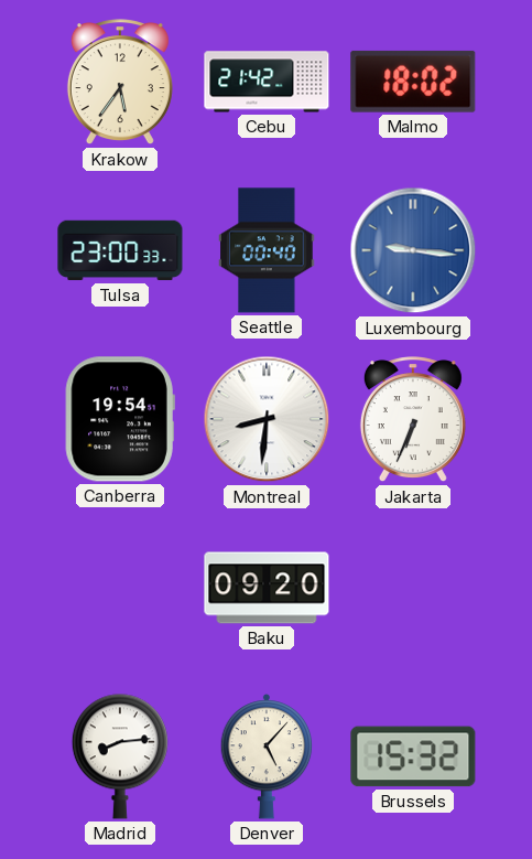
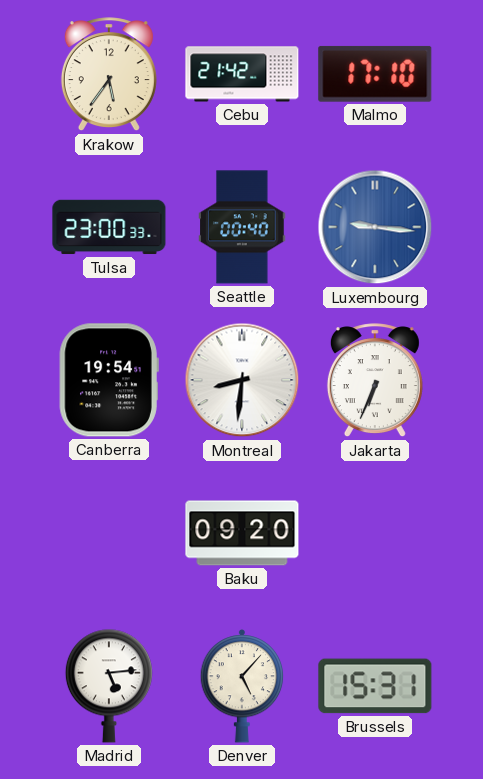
Malmo: 18:02 -> 17:10
Madrid: 8:14 -> 5:14
Brussels: 15:32 -> 15:31
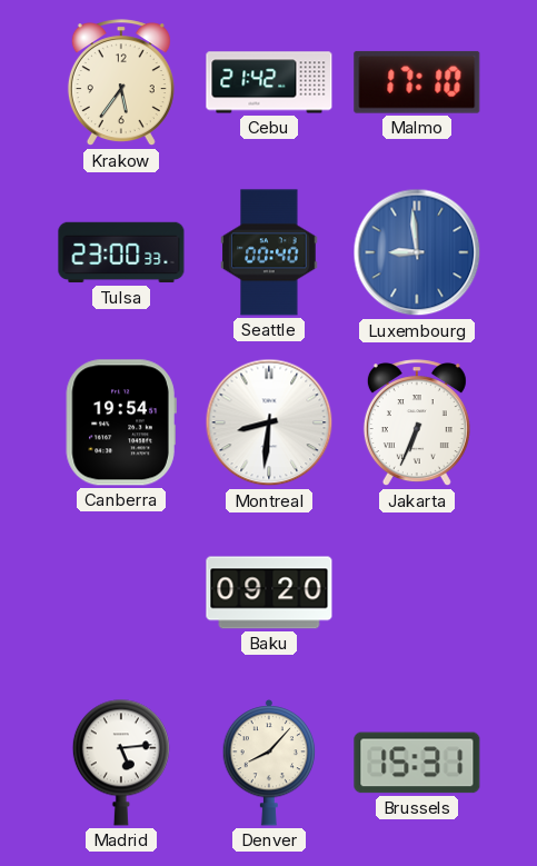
Luxembourg: 9:16 -> 8:59
Denver: 5:07 -> 8:07
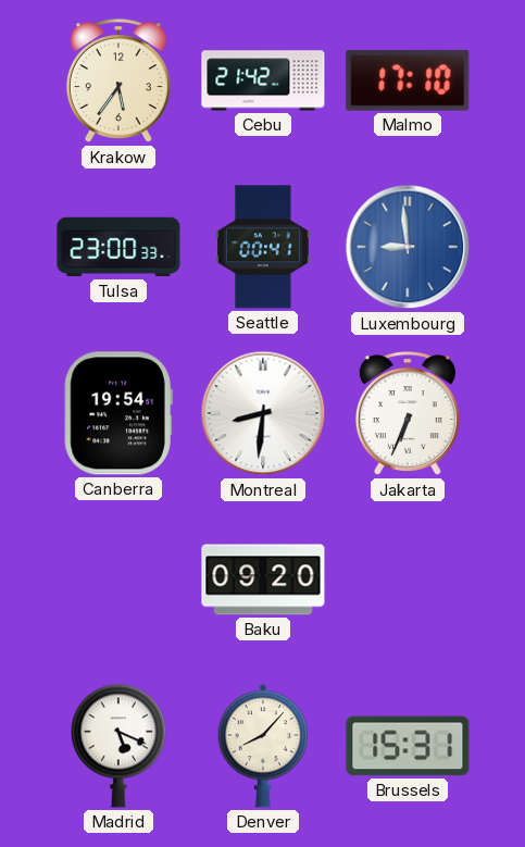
Seattle: 00:40 -> 00:41
Madrid: 5:14 -> 5:19
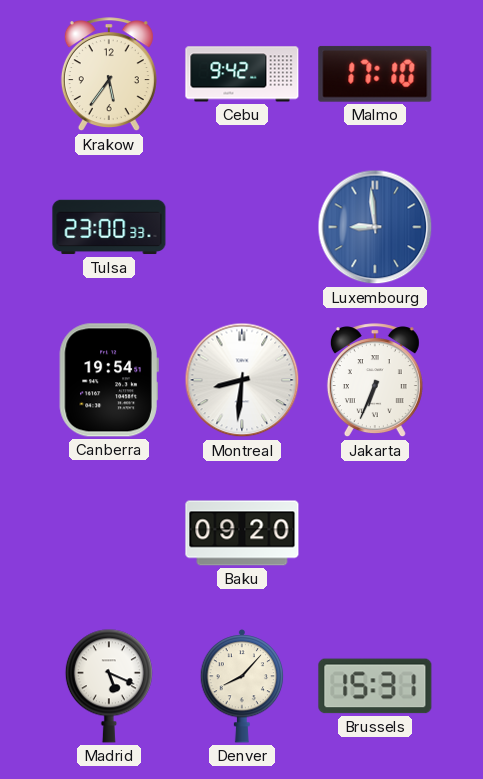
Cebu: 21:42 -> 9:42
Seattle: 00:41 -> none
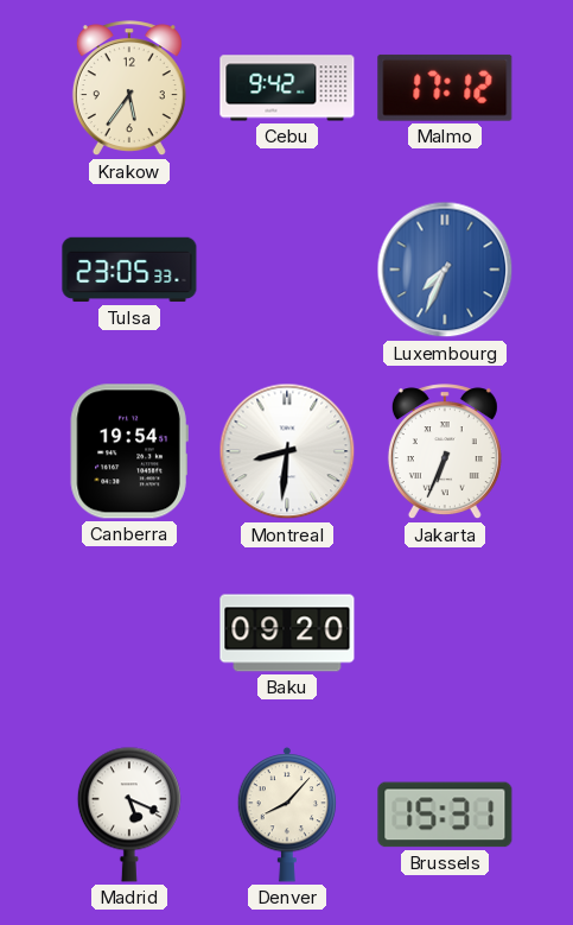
Malmo: 17:10 -> 17:12
Tulsa: 23:00 -> 23:05
Luxembourg: 8:59 -> 7:34
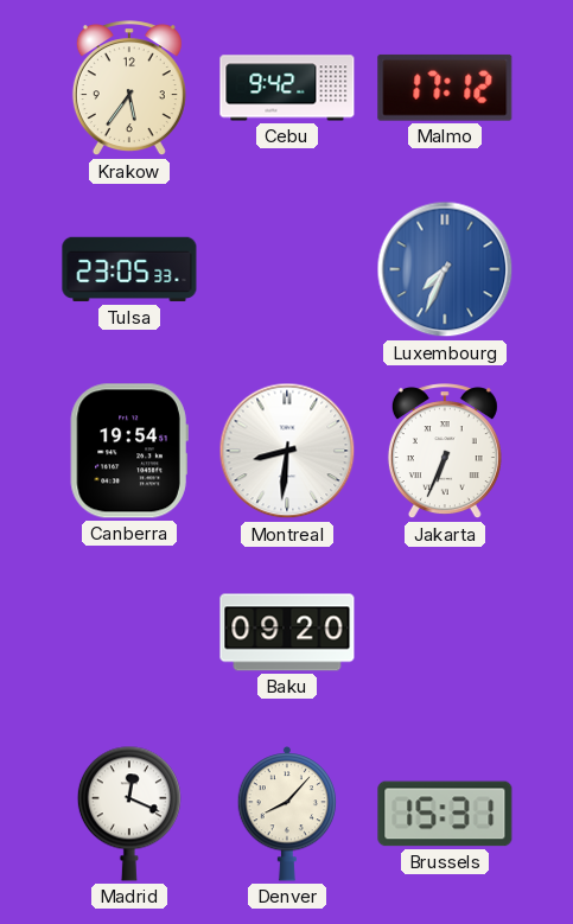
Madrid: 5:19 -> 12:19
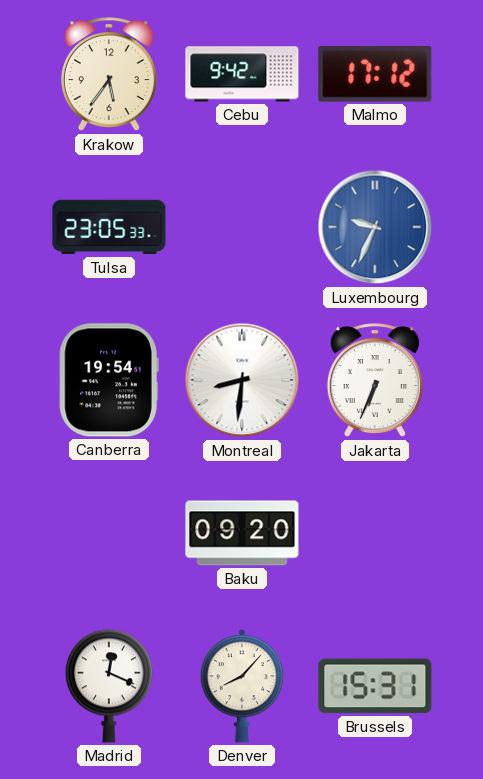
Luxembourg: 7:34 -> 9:34
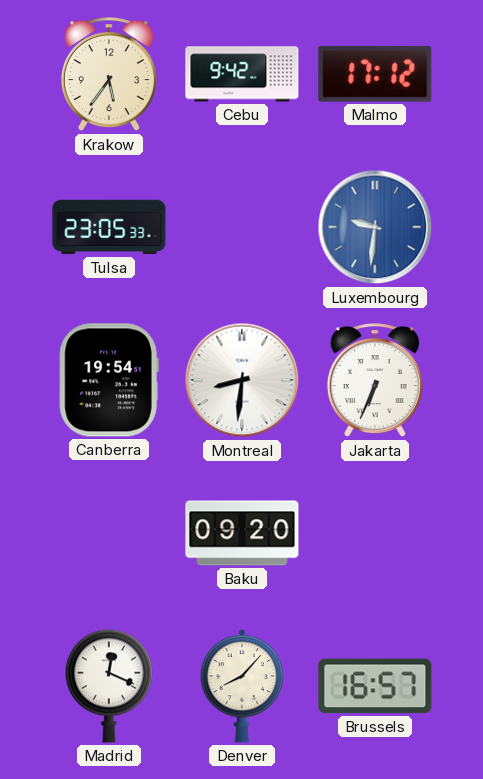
Luxembourg: 9:34 -> 9:31
Brussels: 15:31 -> 16:57
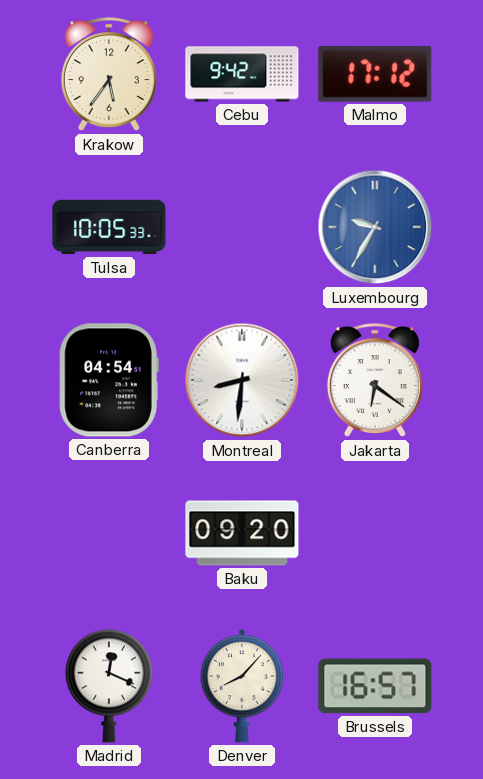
Tulsa: 23:05 -> 10:05
Luxembourg: 9:31 -> 9:35
Canberra: 19:54 -> 04:54
Jakarta: 6:34 -> 6:21
